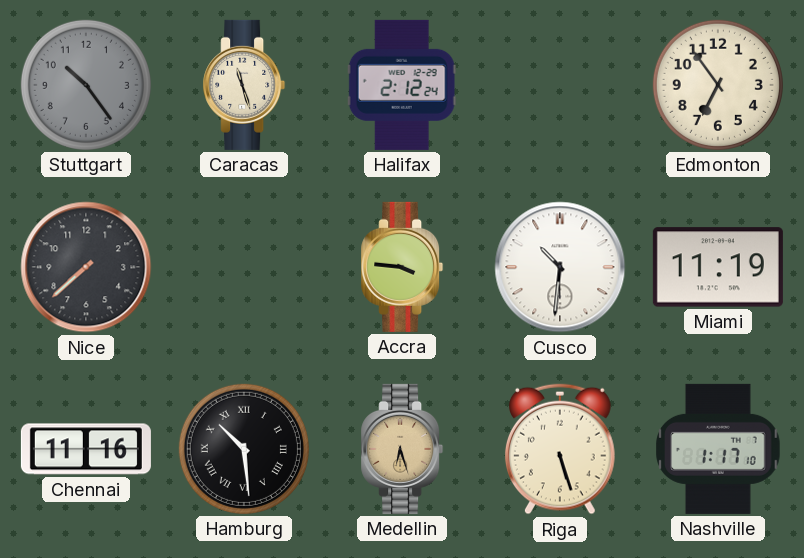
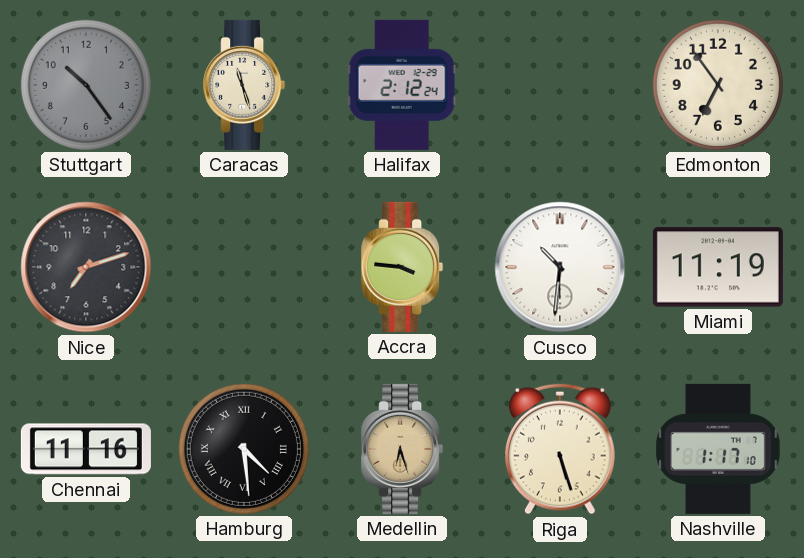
Nice: 7:38 -> 7:12
Hamburg: 10:29 -> 4:29
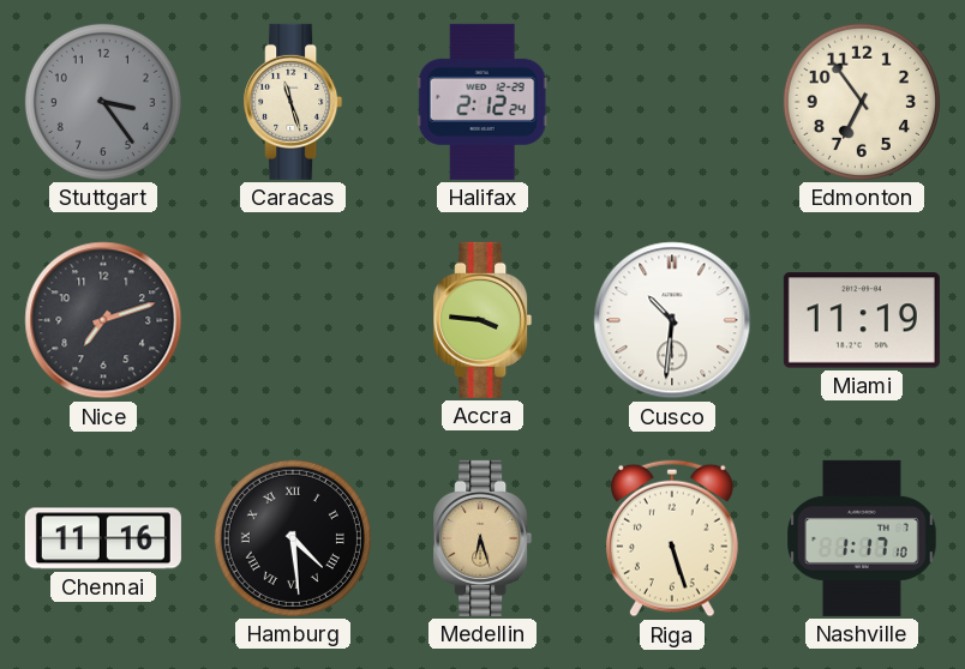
Stuttgart: 10:24 -> 3:24
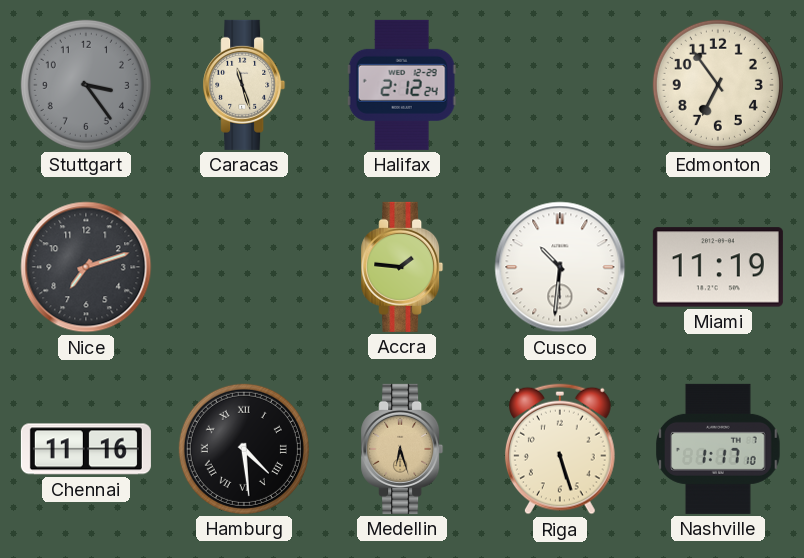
Accra: 3:46 -> 1:46
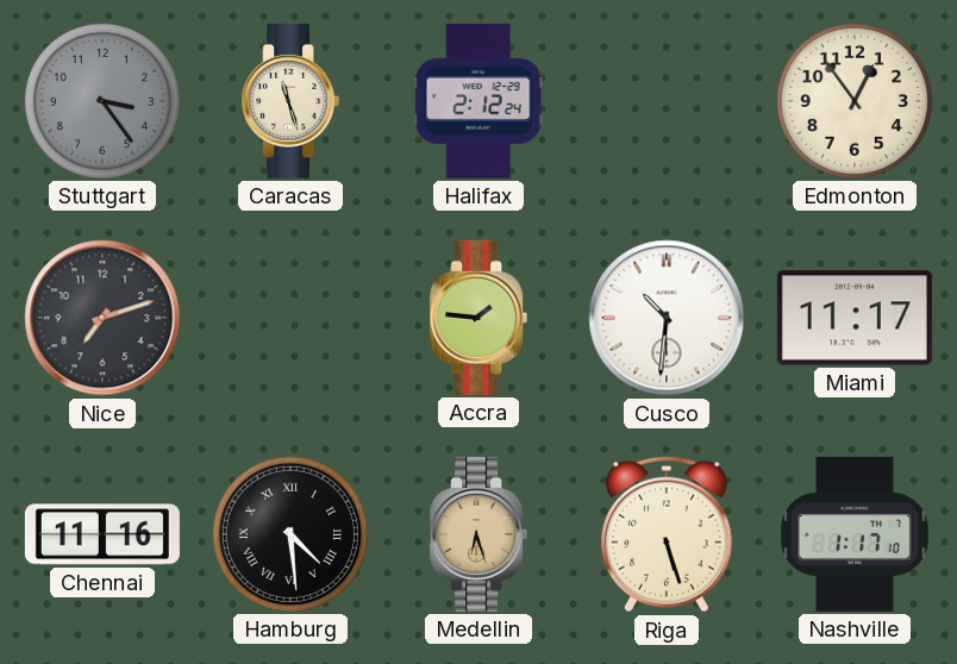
Edmonton: 6:54 -> 12:54
Miami: 11:19 -> 11:17
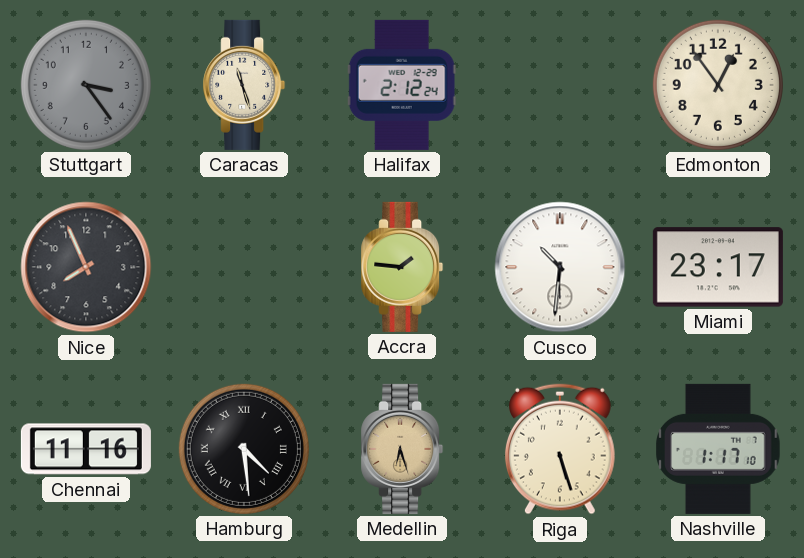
Nice: 7:12 -> 7:56
Miami: 11:17 -> 23:17
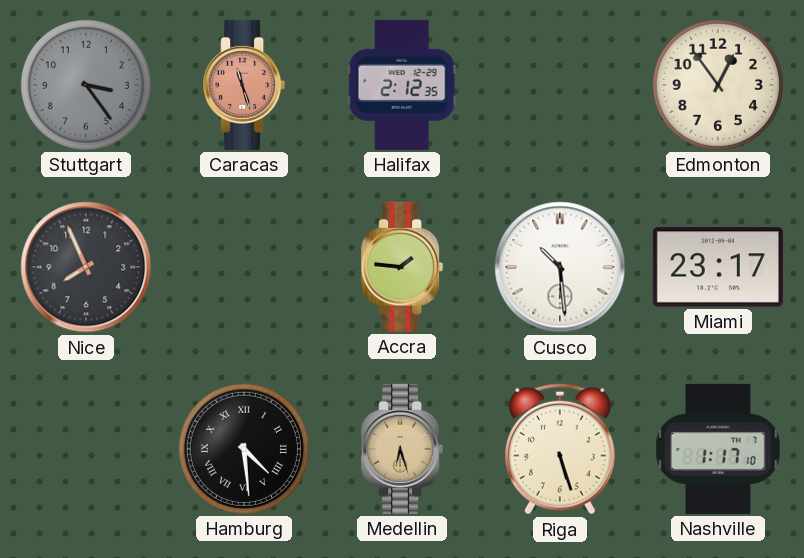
Caracas dial: cream -> salmon
Halifax: 2:12:24 -> 2:12:35
Cusco: 10:31 -> 10:29
Chennai: 11:16 -> none
